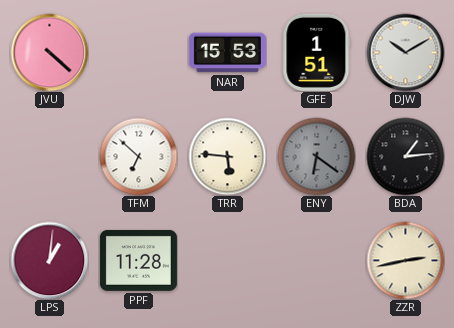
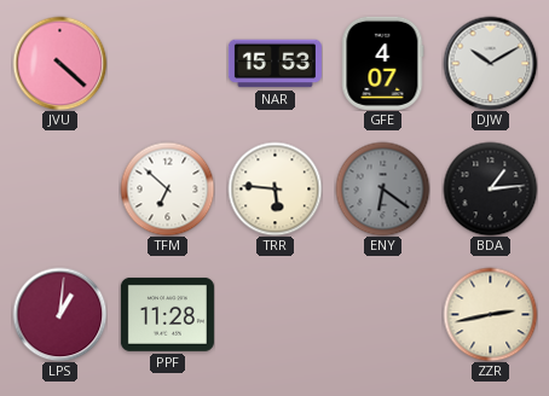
GFE: 1:51 -> 4:07
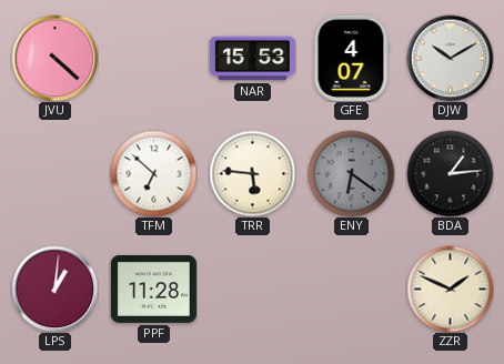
ZZR: 2:43 -> 1:49
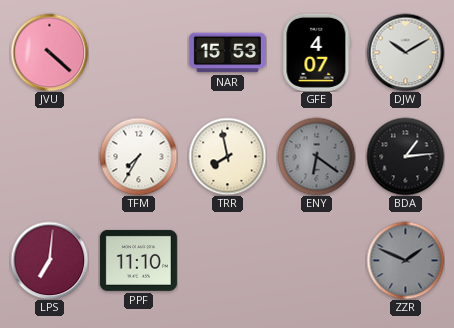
TFM: 6:52 -> 7:35
TRR: 5:46 -> 7:58
LPS: 1:01 -> 7:01
PPF: 11:28 -> 11:10
ZZR dial: cream -> grey
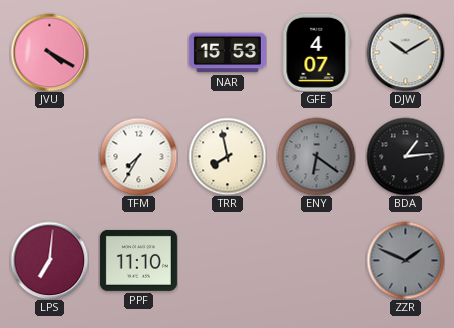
JVU: 4:22 -> 4:20
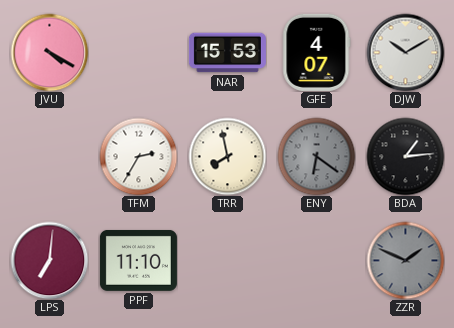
TFM: 7:35 -> 2:35
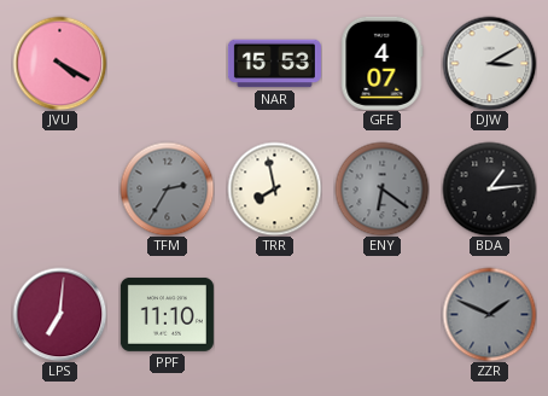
DJW: 10:10 -> 3:10
TFM dial: white -> grey
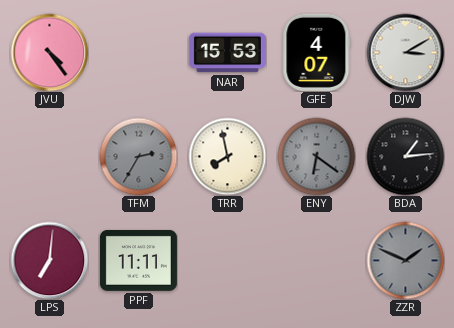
JVU: 4:20 -> 4:24
PPF: 11:10 -> 11:11
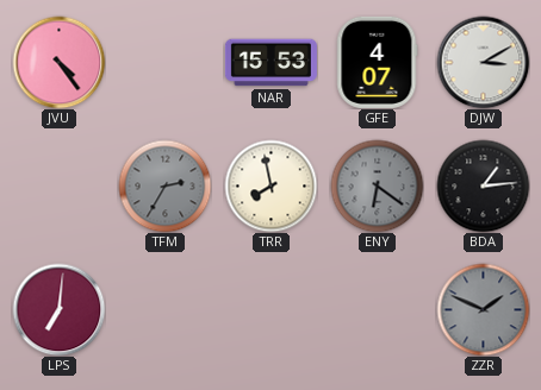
PPF: 11:11 -> none
